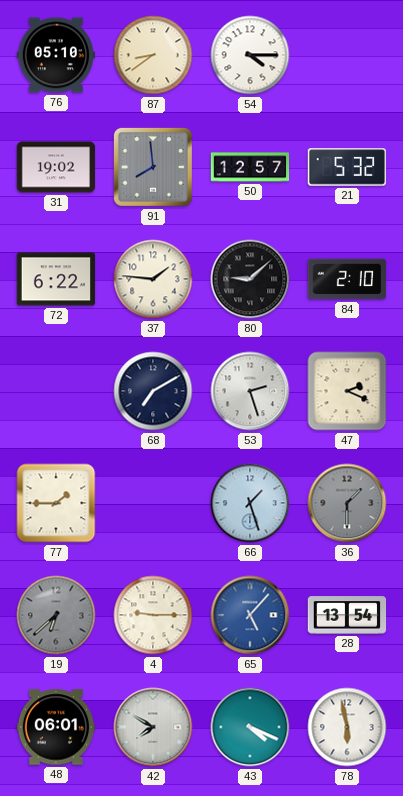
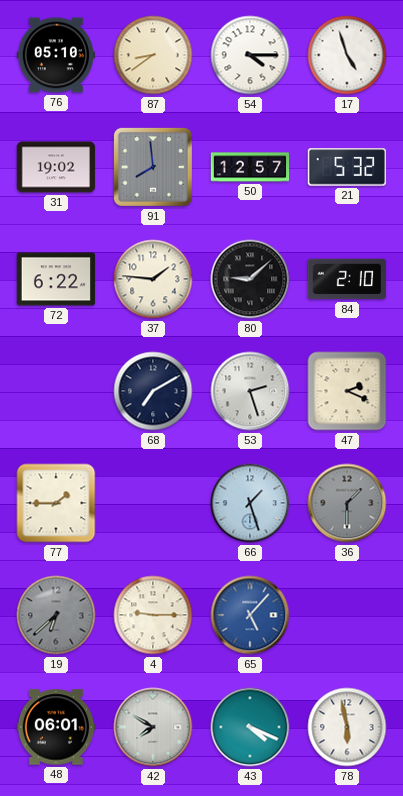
17: none -> 4:57
28: 13:54 -> none
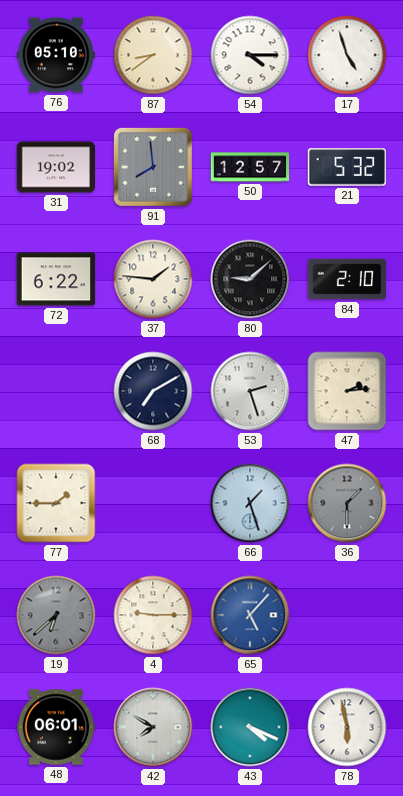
47: 2:19 -> 2:14
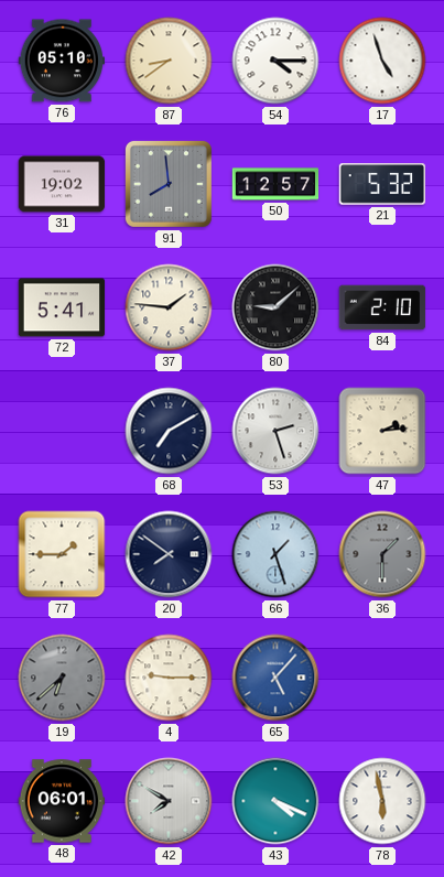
72: 6:22 -> 5:41
20: none -> 7:51
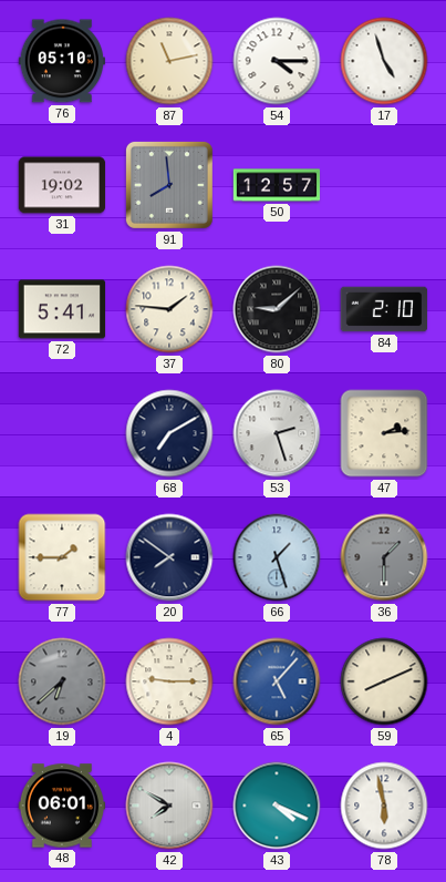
87: 8:39 -> 11:13
21: 5:32 -> none
59: none -> 8:11
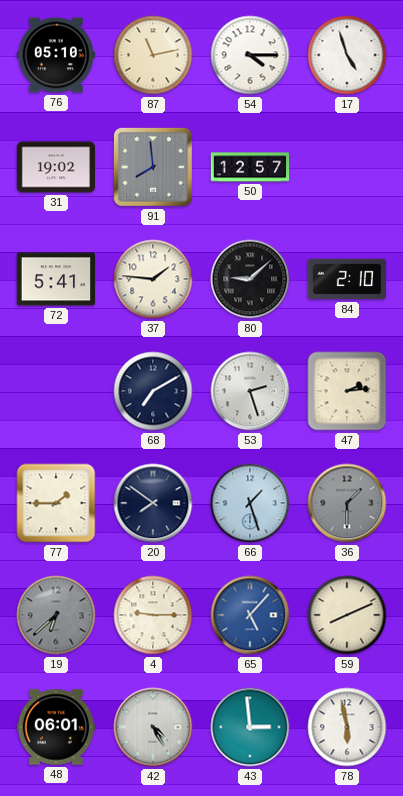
42: 7:50 -> 4:25
43: 4:19 -> 2:59
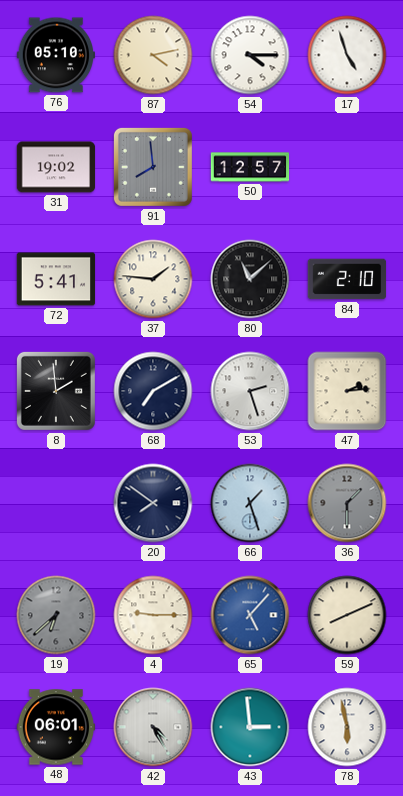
87: 11:13 -> 4:13
80: 9:08 -> 11:08
8: none -> 1:59
77: 1:45 -> none
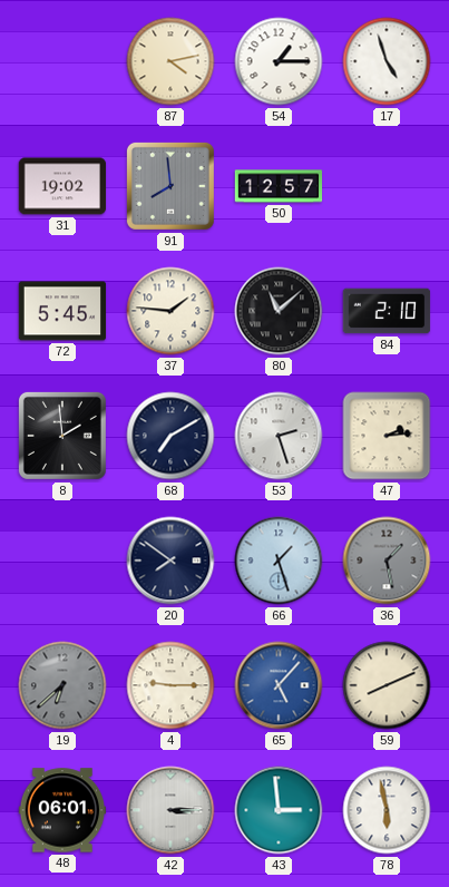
76: 05:10 -> none
54: 4:15 -> 1:15
72: 5:41 -> 5:45
36: 1:30 -> 1:28
42: 4:25 -> 3:15
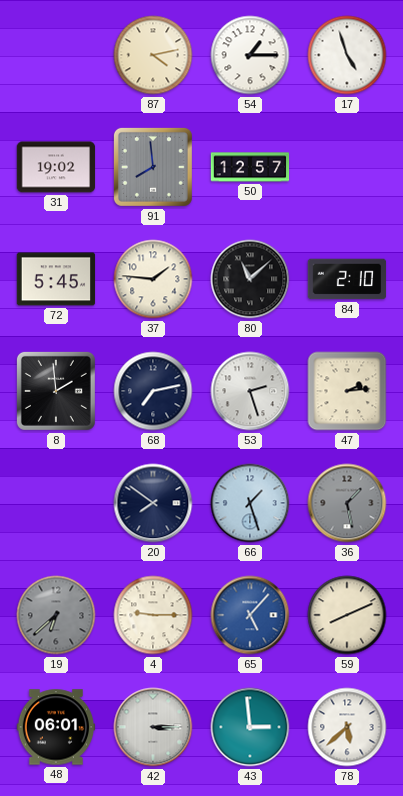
68: 7:10 -> 7:13
78: 5:58 -> 5:38
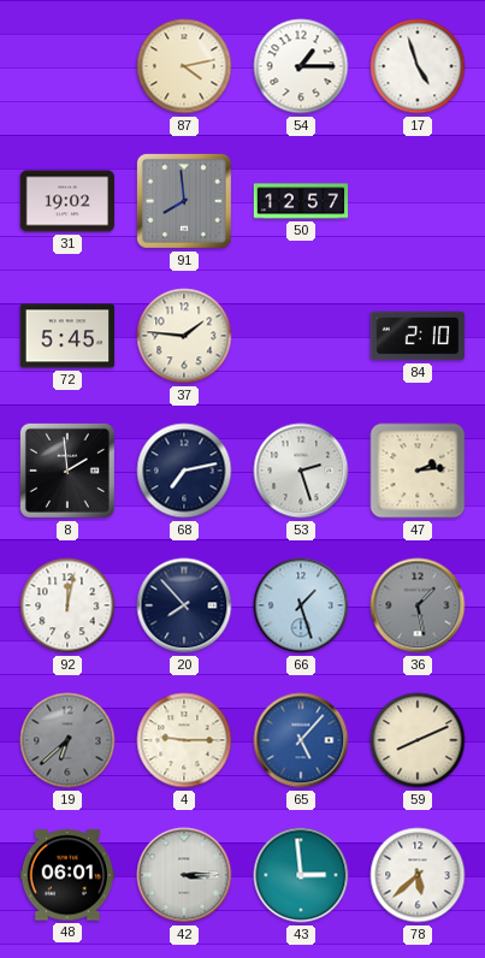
80: 11:08 -> none
92: none -> 12:02
20: 7:51 -> 7:53
